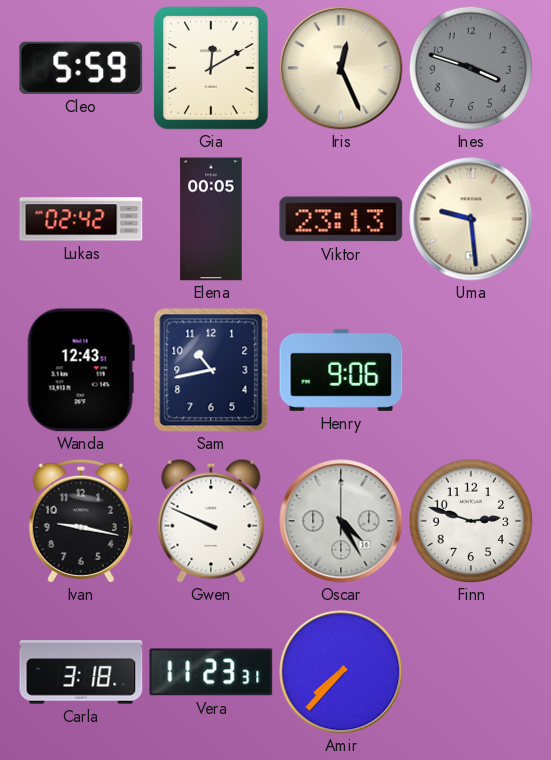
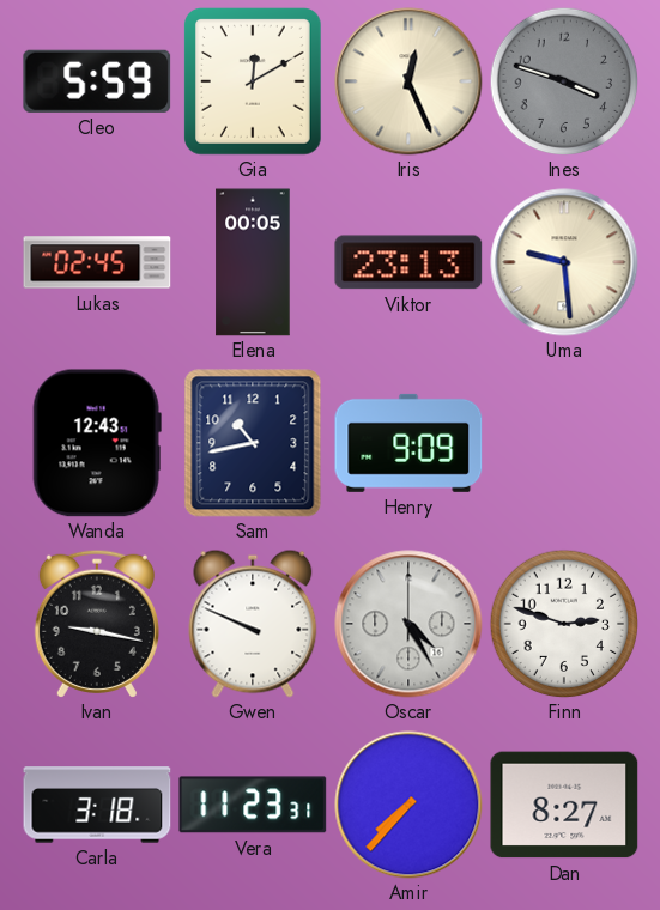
Lukas: 02:42 -> 02:45
Henry: 9:06 -> 9:09
Dan: none -> 8:27
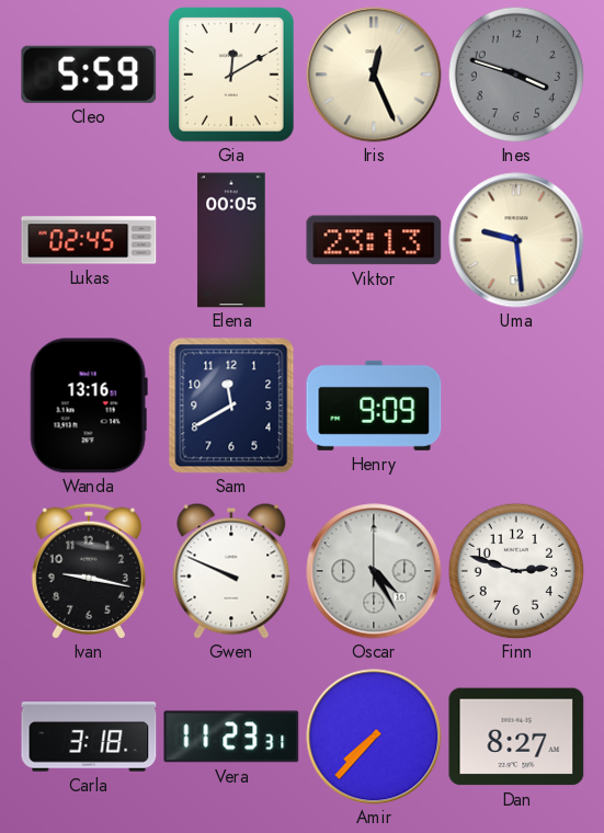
Wanda: 12:43 -> 13:16
Sam: 10:43 -> 11:40
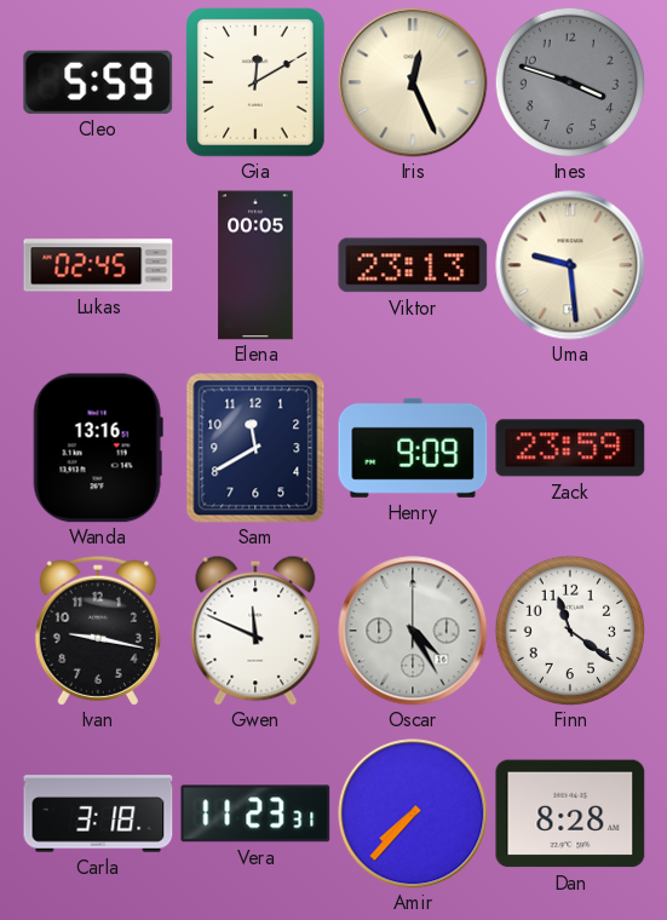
Zack: none -> 23:59
Gwen: 9:49 -> 11:49
Finn: 2:48 -> 11:21
Dan: 8:27 -> 8:28
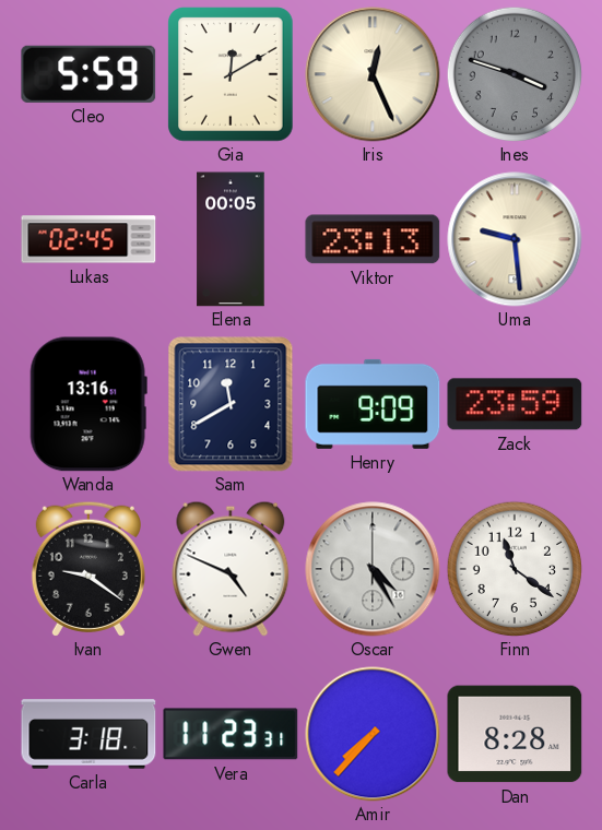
Ivan: 9:17 -> 9:21
Gwen: 11:49 -> 4:49
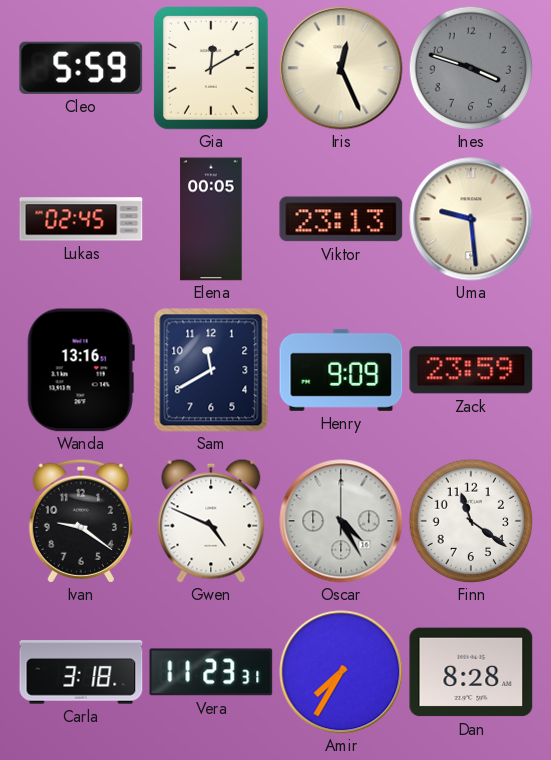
Amir: 7:37 -> 7:35
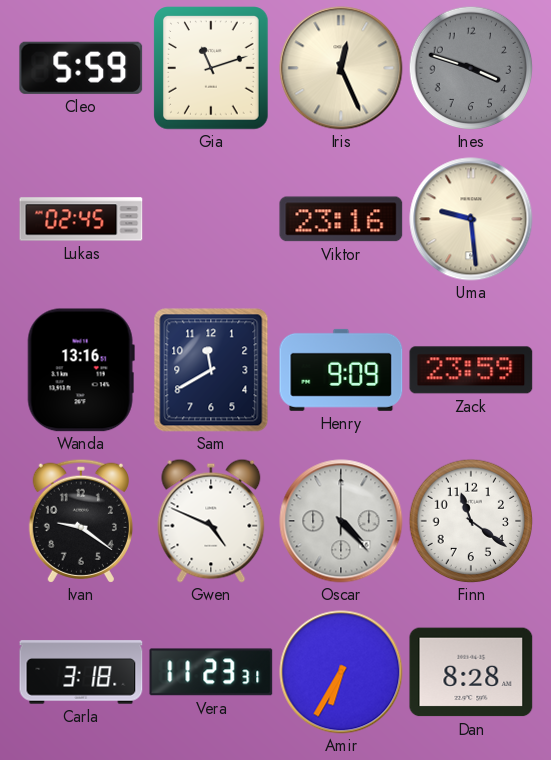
Gia: 12:10 -> 11:12
Elena: 00:05 -> none
Viktor: 23:13 -> 23:16
Oscar: 4:25 -> 4:23
Amir: 7:35 -> 6:35
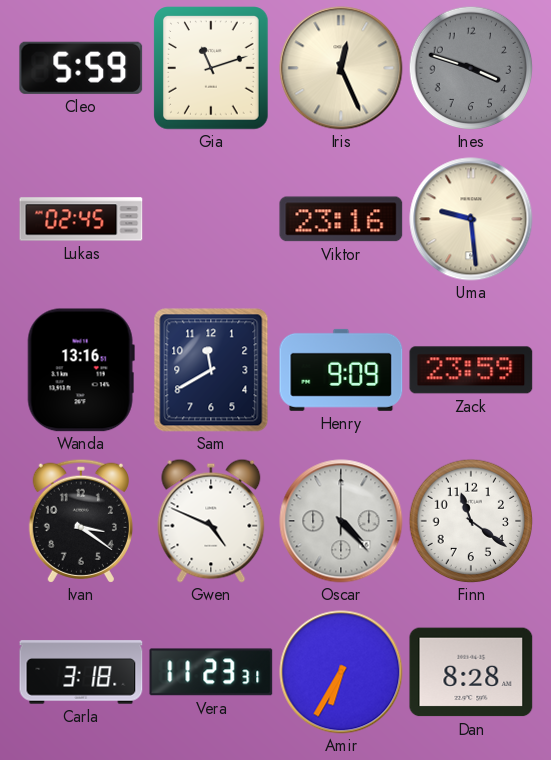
Ivan: 9:21 -> 3:21
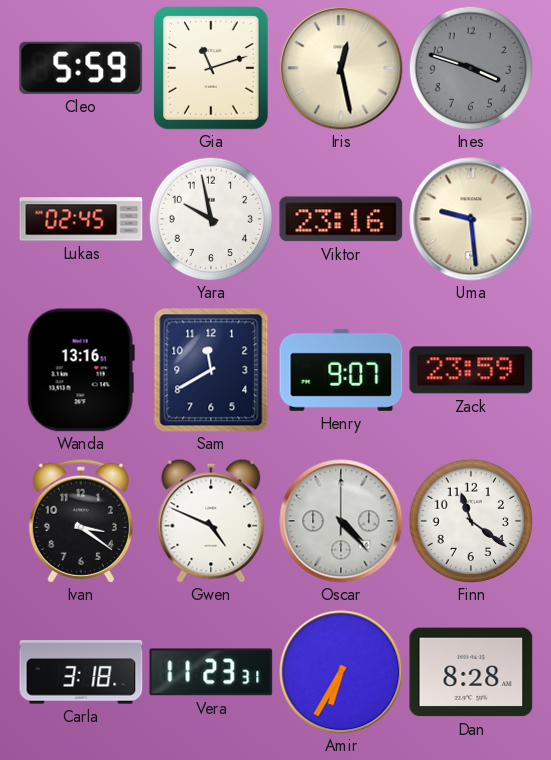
Iris: 12:26 -> 12:28
Yara: none -> 9:58
Henry: 9:09 -> 9:07
